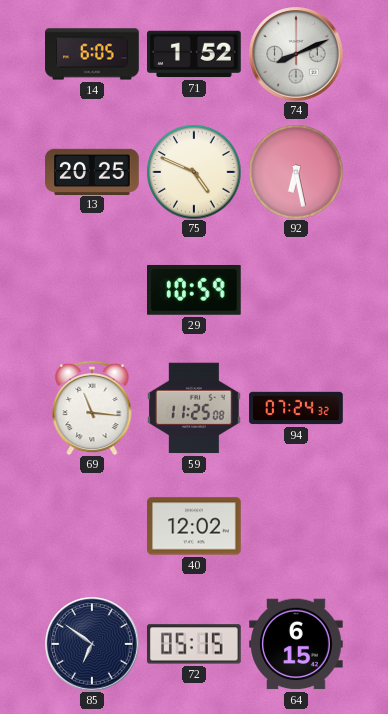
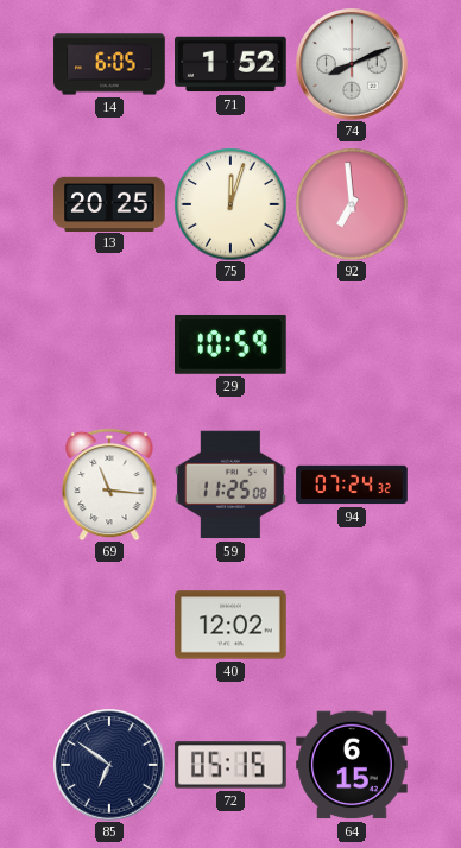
75: 4:49 -> 12:03
92: 6:28 -> 6:59
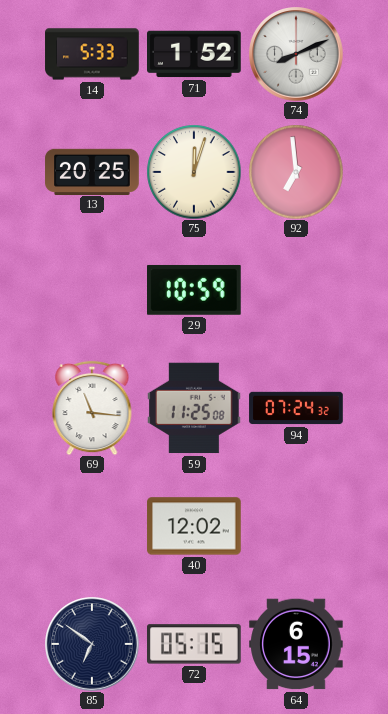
14: 6:05 -> 5:33
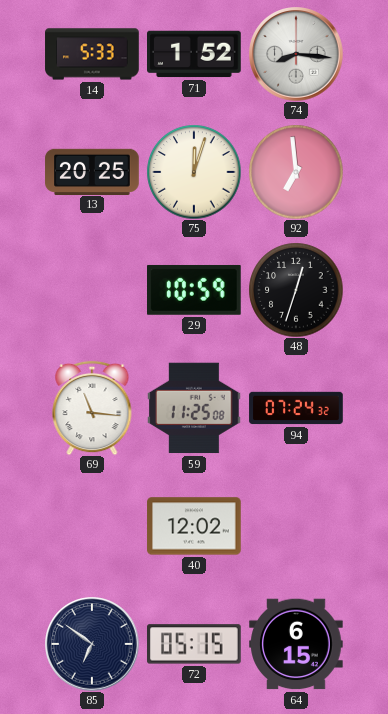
74: 8:11 -> 8:16
48: none -> 12:33
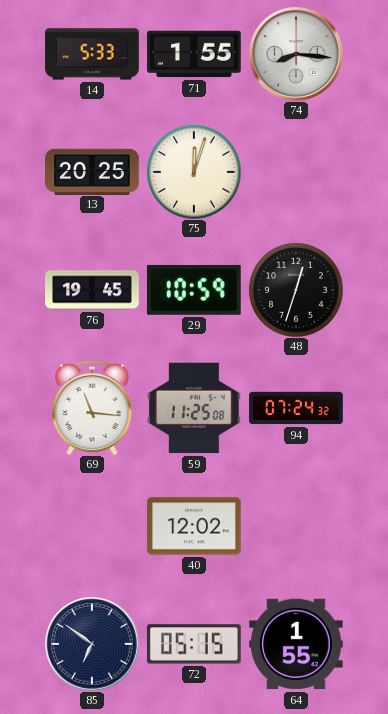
71: 1:52 -> 1:55
92: 6:59 -> none
76: none -> 19:45
64: 6:15 -> 1:55
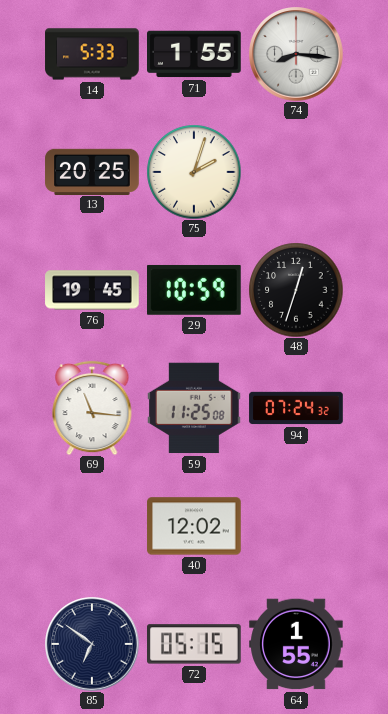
75: 12:03 -> 2:03
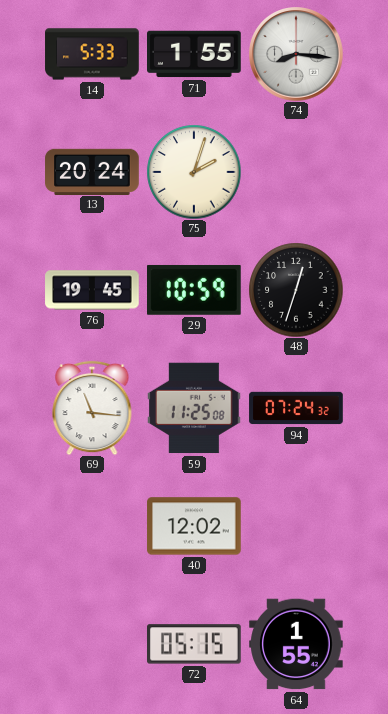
13: 20:25 -> 20:24
85: 6:51 -> none
